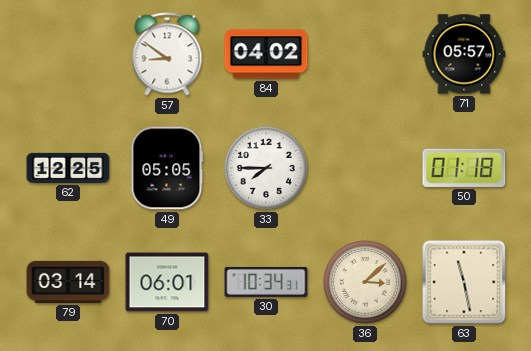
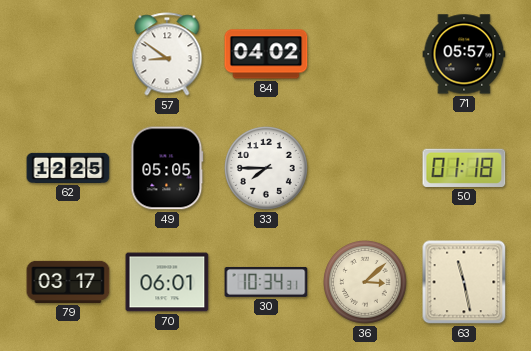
79: 03:14 -> 03:17
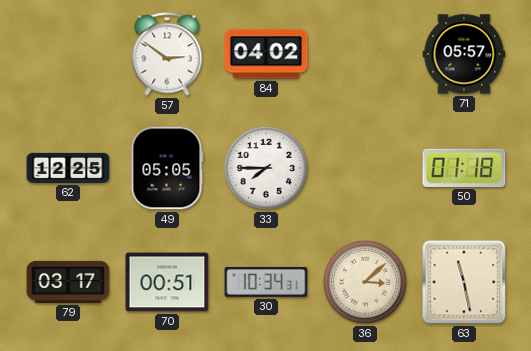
57: 8:51 -> 2:51
70: 06:01 -> 00:51
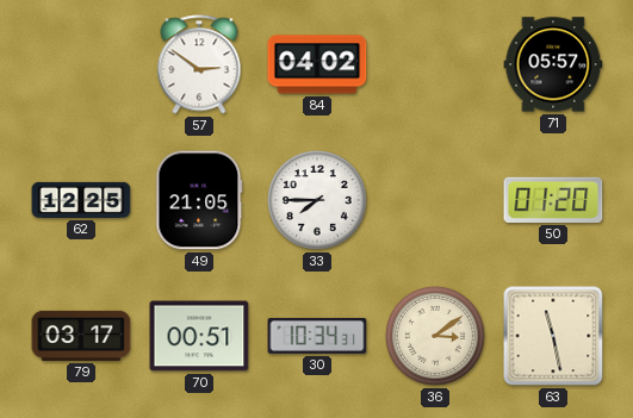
49: 05:05 -> 21:05
50: 01:18 -> 01:20
36: 3:08 -> 3:09
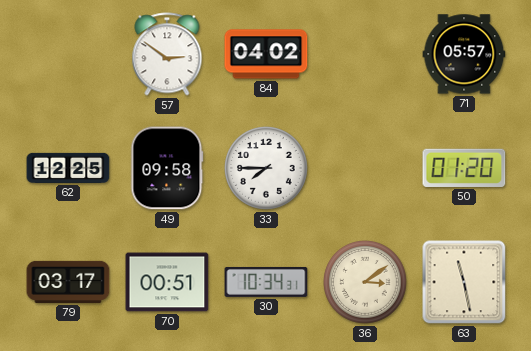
49: 21:05 -> 09:58
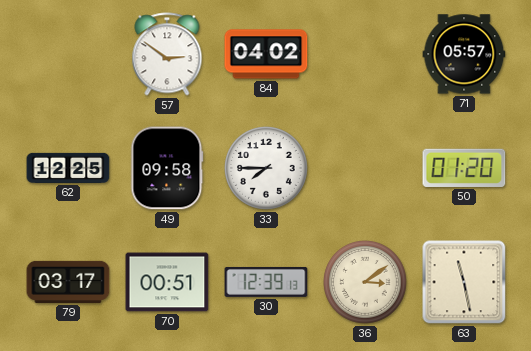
30: 10:34 -> 12:39
